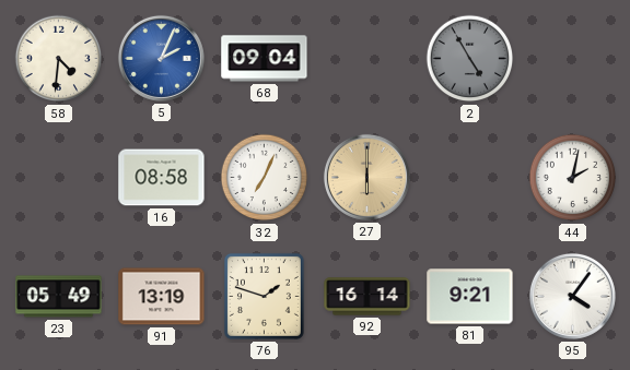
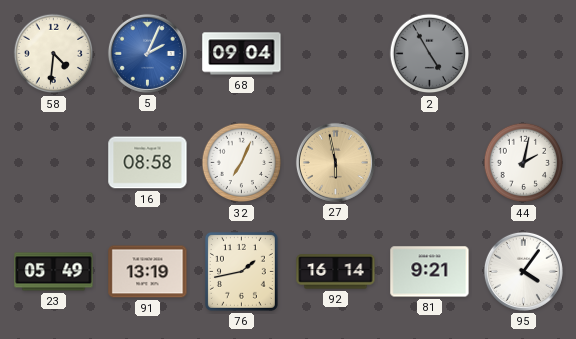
27: 6:00 -> 5:58
76: 1:48 -> 1:43
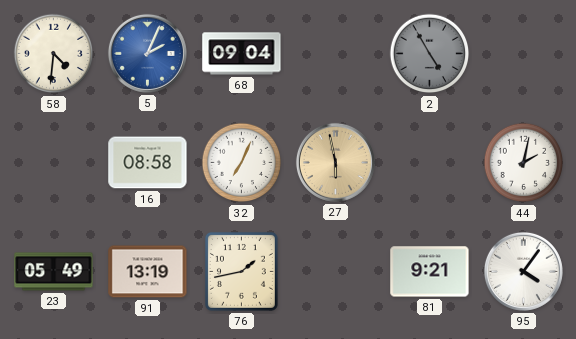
92: 16:14 -> none
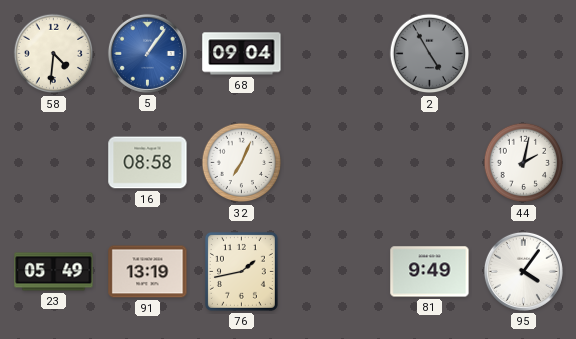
5: 2:04 -> 1:06
27: 5:58 -> none
81: 9:21 -> 9:49
